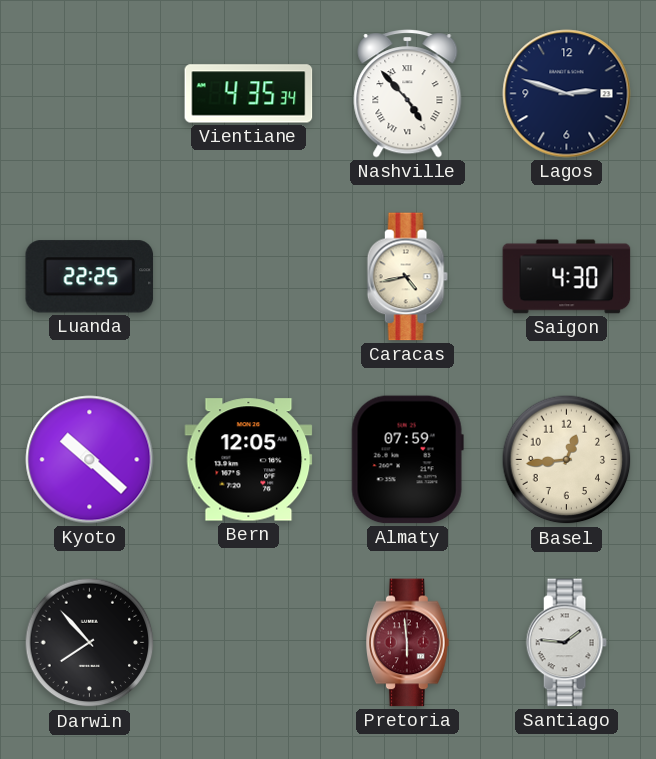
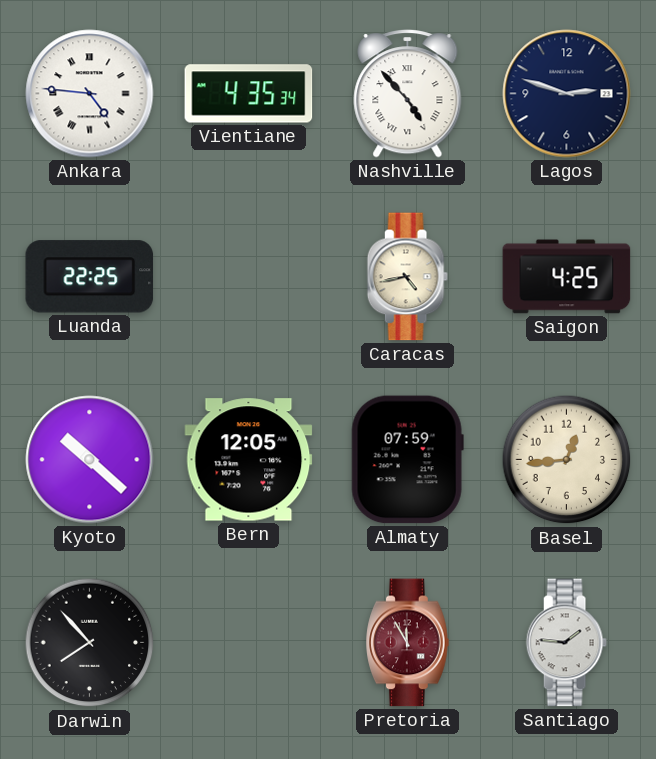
Ankara: none -> 4:46
Saigon: 4:30 -> 4:25
Pretoria: 5:59 -> 11:55
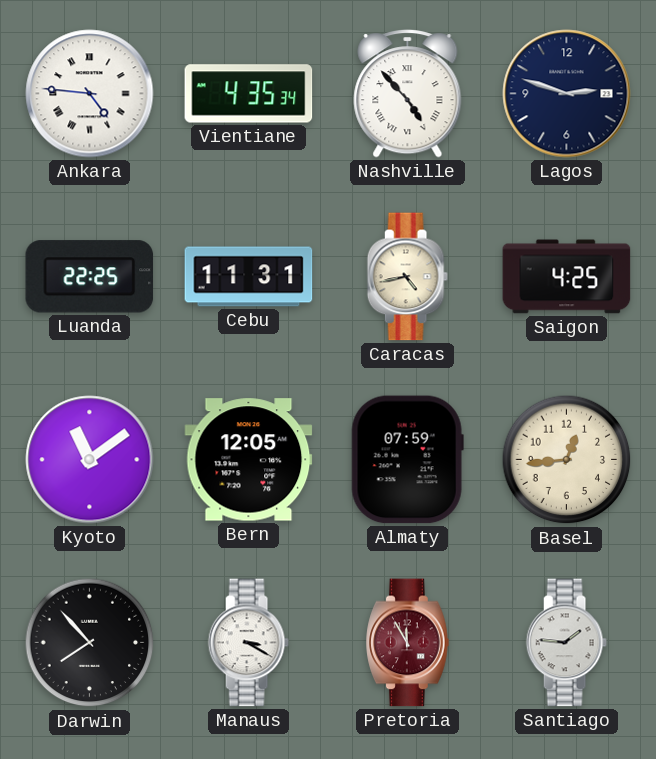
Cebu: none -> 11:31
Kyoto: 10:22 -> 11:09
Manaus: none -> 3:20
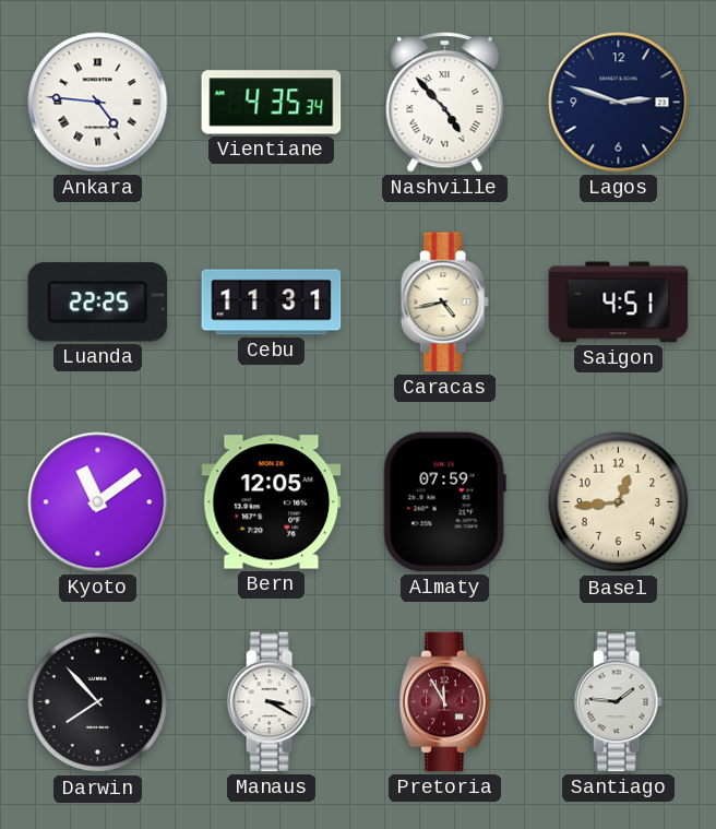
Saigon: 4:25 -> 4:51
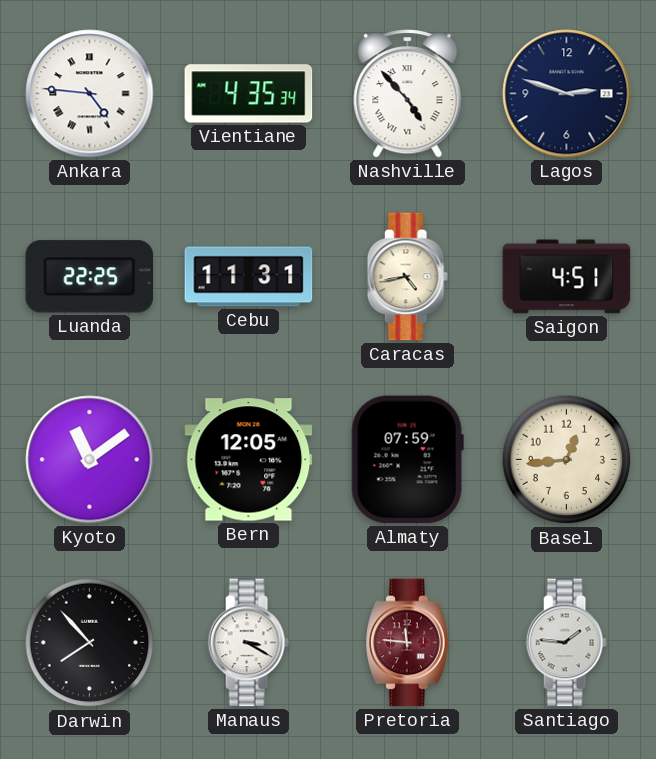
Pretoria: 11:55 -> 11:46
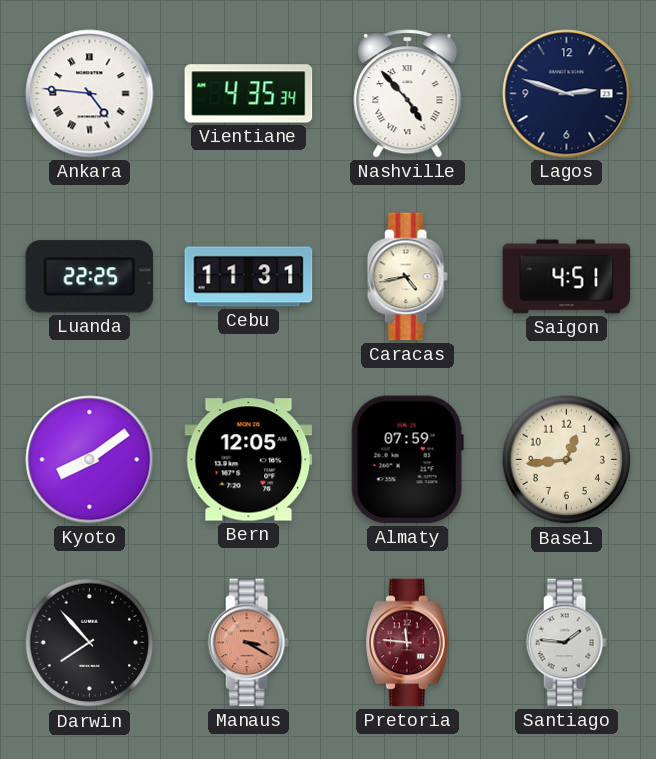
Kyoto: 11:09 -> 8:09
Manaus dial: white -> salmon
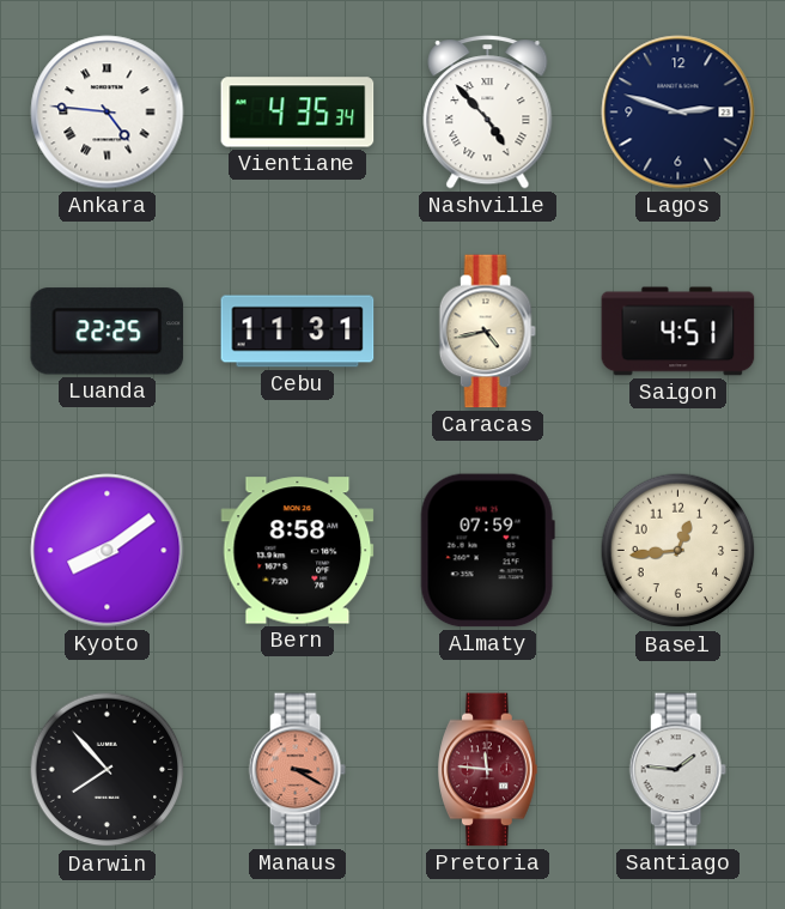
Bern: 12:05 -> 8:58
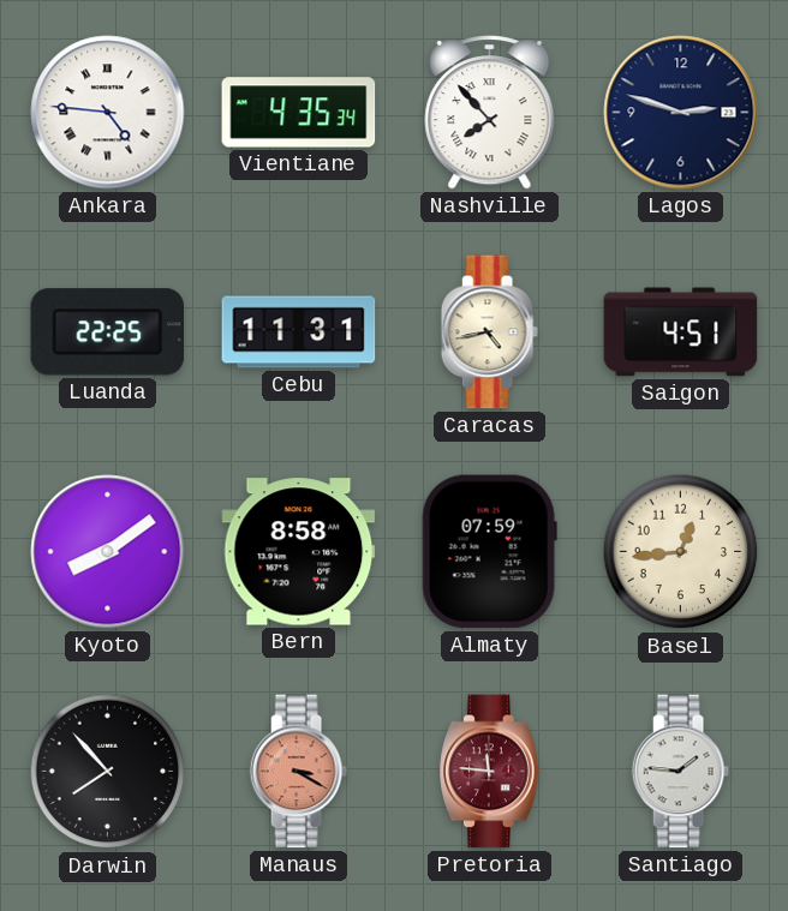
Nashville: 4:53 -> 7:53
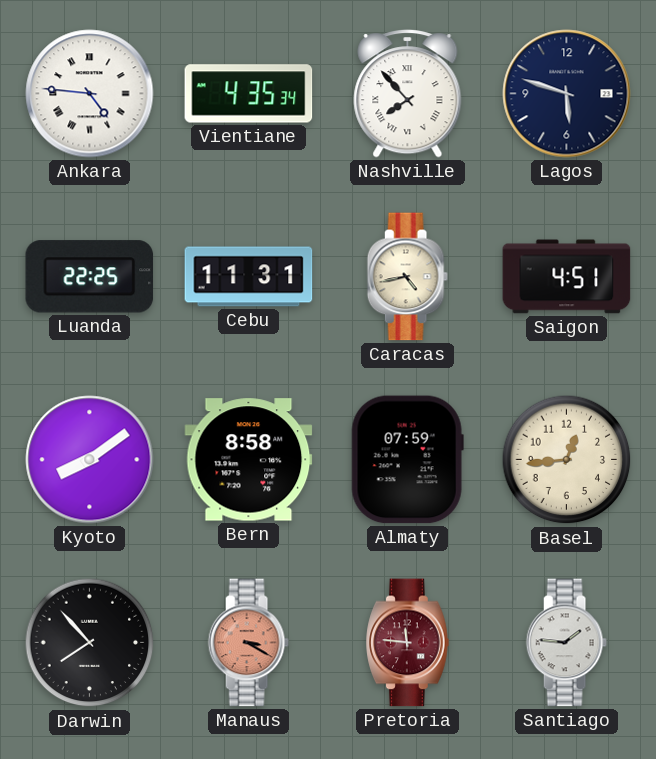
Lagos: 2:48 -> 5:48
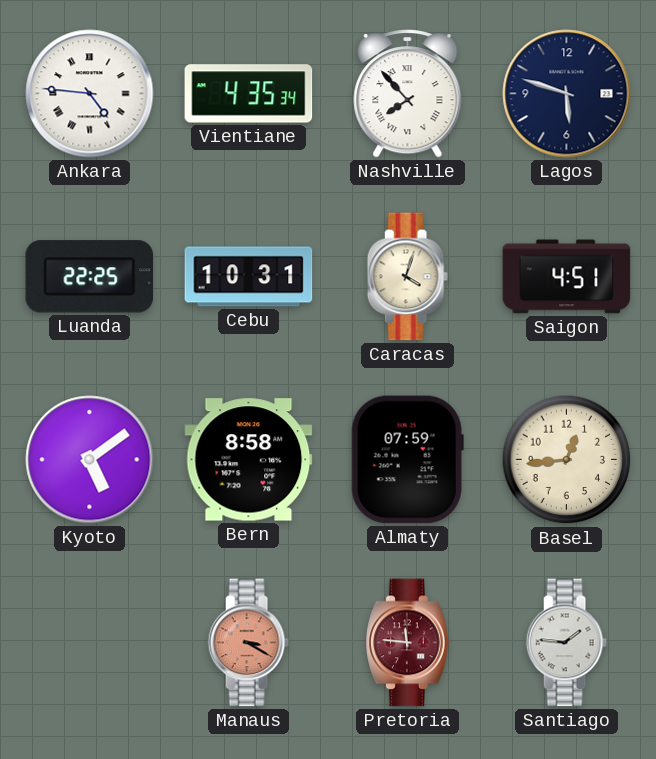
Cebu: 11:31 -> 10:31
Caracas: 4:43 -> 4:03
Kyoto: 8:09 -> 5:09
Darwin: 7:53 -> none
